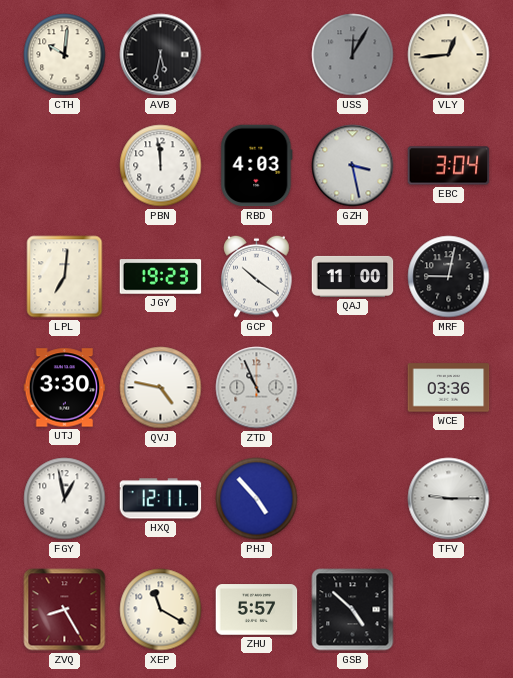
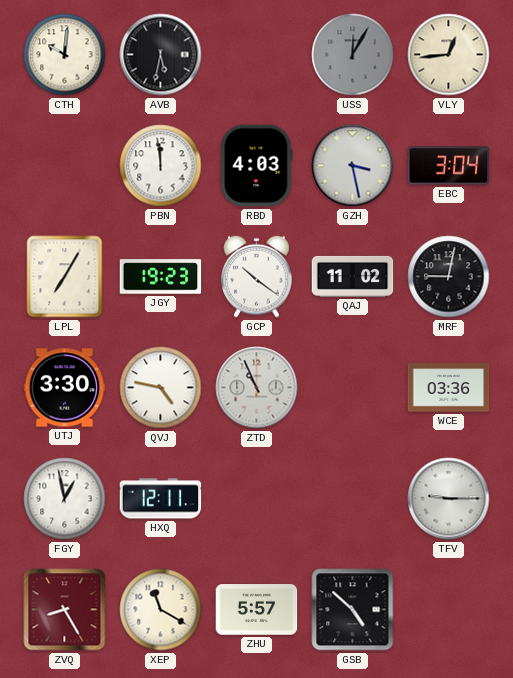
LPL: 7:01 -> 7:05
QAJ: 11:00 -> 11:02
PHJ: 4:53 -> none
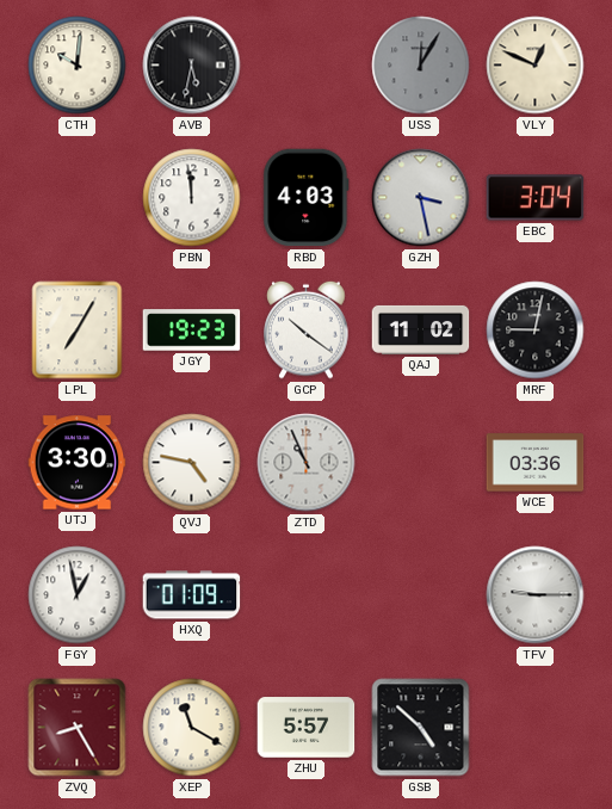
VLY: 12:44 -> 12:49
HXQ: 12:11 -> 01:09
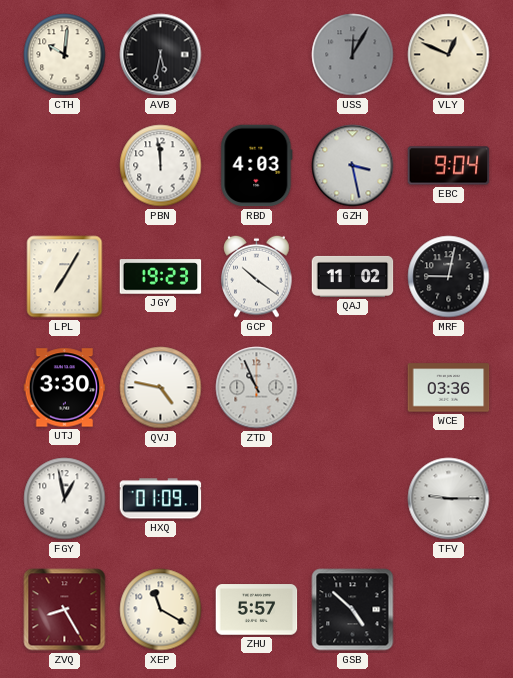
EBC: 3:04 -> 9:04
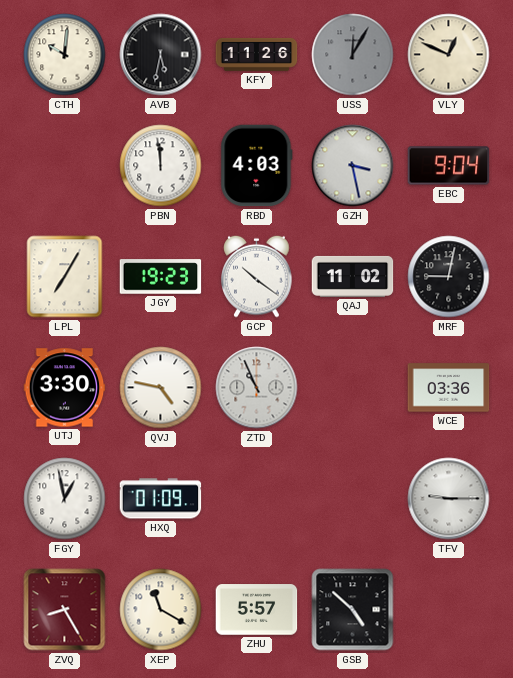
KFY: none -> 11:26
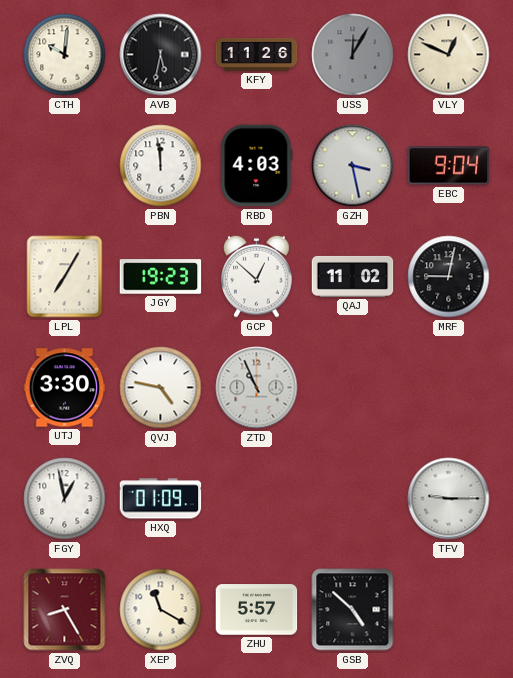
GCP: 10:21 -> 12:52
WCE: 03:36 -> none
